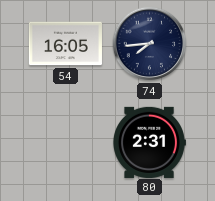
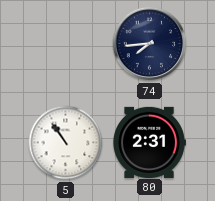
54: 16:05 -> none
5: none -> 10:54
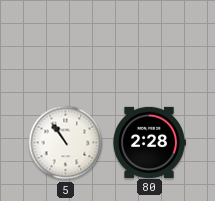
74: 7:44 -> none
80: 2:31 -> 2:28
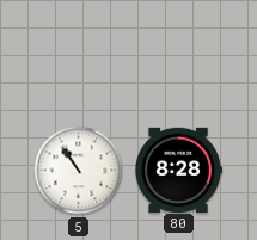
80: 2:28 -> 8:28
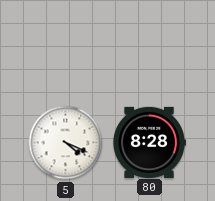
5: 10:54 -> 4:19
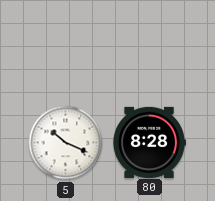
5: 4:19 -> 10:19
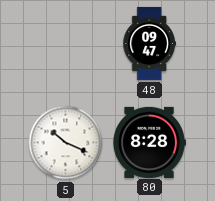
48: none -> 09:47
